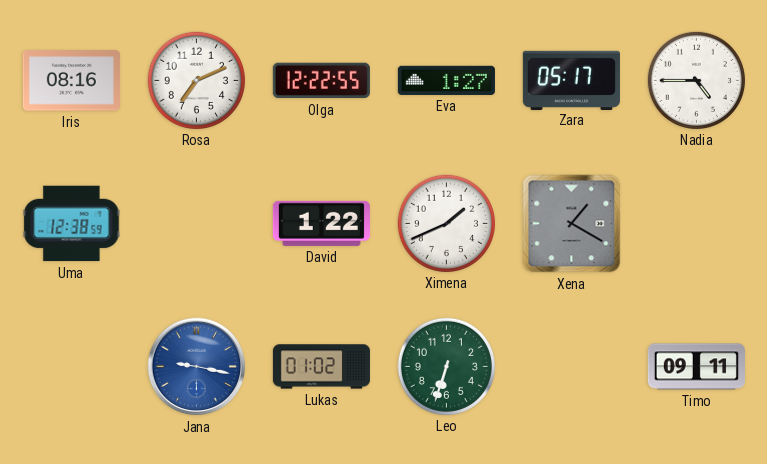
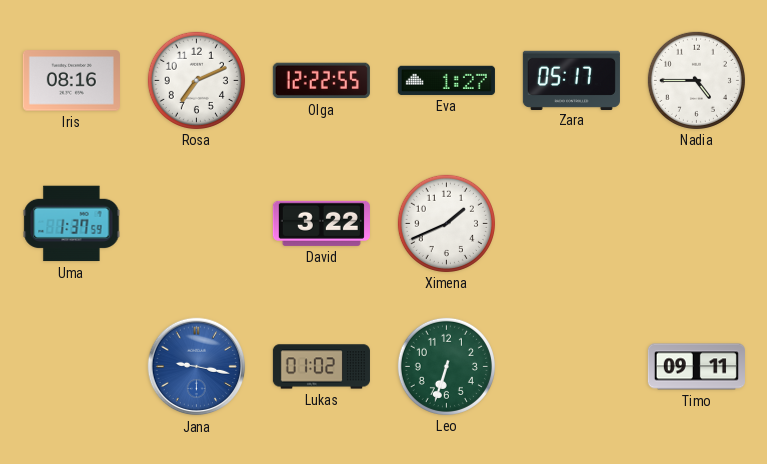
Uma: 12:38 -> 1:37
David: 1:22 -> 3:22
Xena: 1:20 -> none
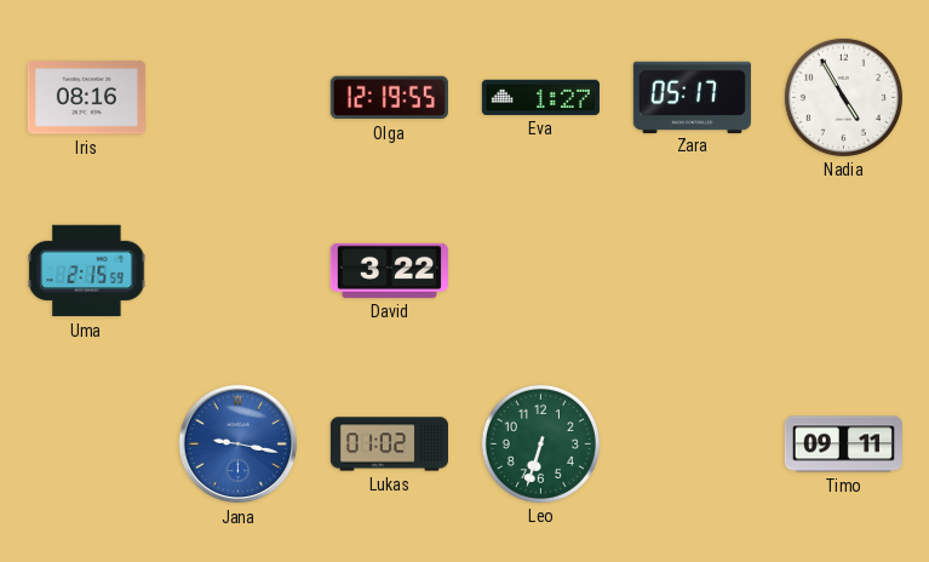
Rosa: 7:11 -> none
Olga: 12:22 -> 12:19
Nadia: 4:45 -> 4:55
Uma: 1:37 -> 2:15
Ximena: 1:41 -> none
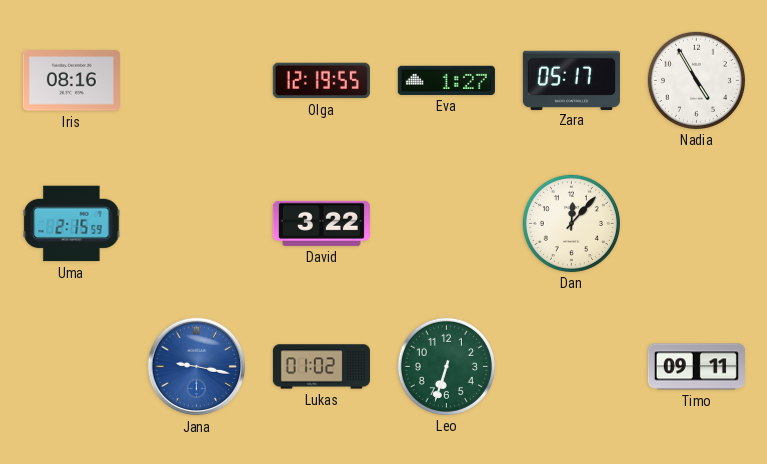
Dan: none -> 12:07
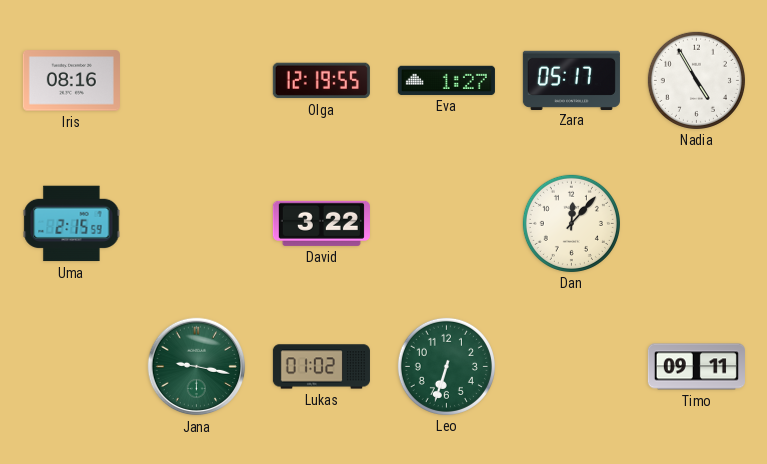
Jana dial: blue -> green
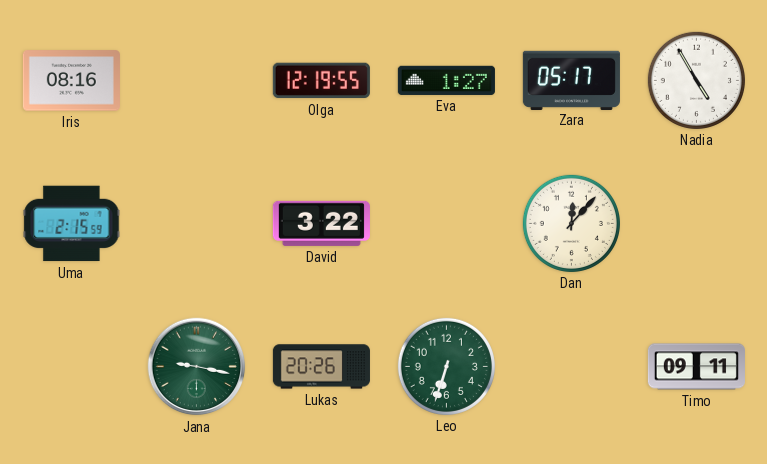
Lukas: 01:02 -> 20:26
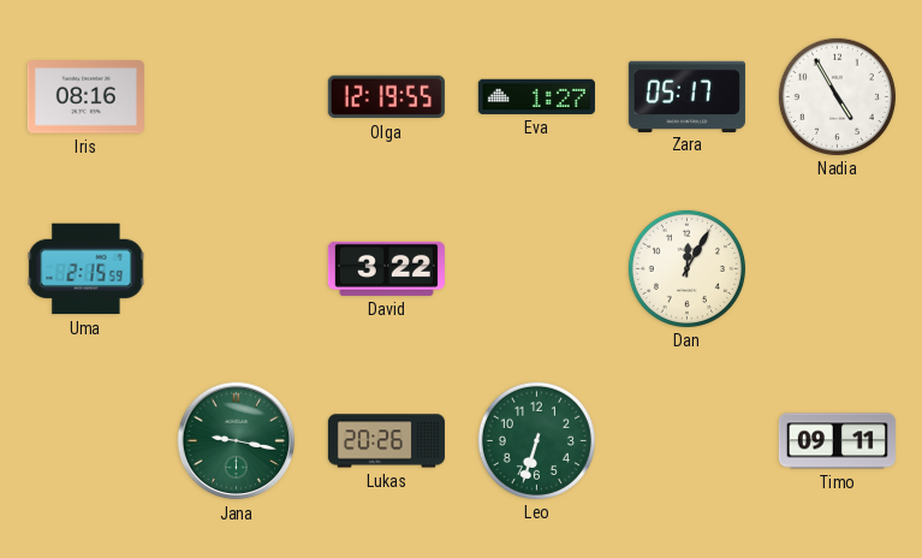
Dan: 12:07 -> 12:05
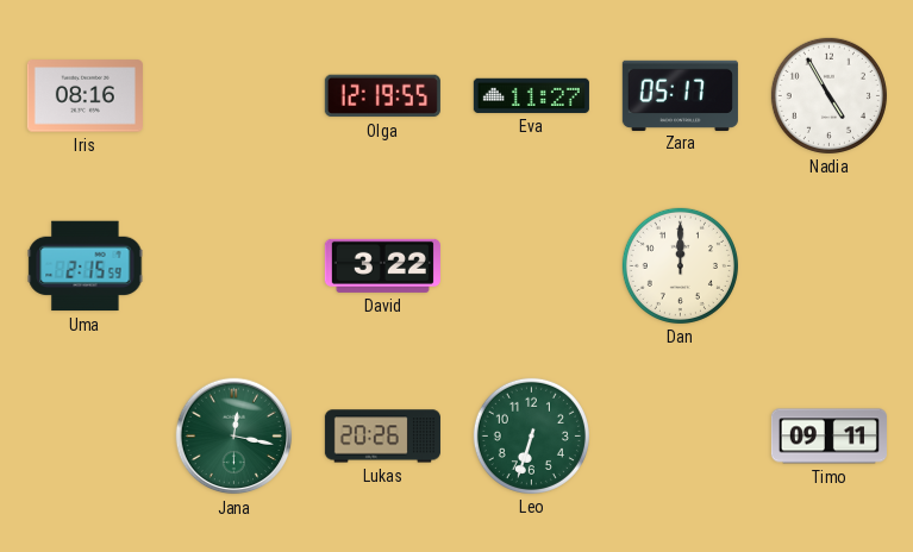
Eva: 1:27 -> 11:27
Dan: 12:05 -> 12:00
Jana: 9:17 -> 12:17
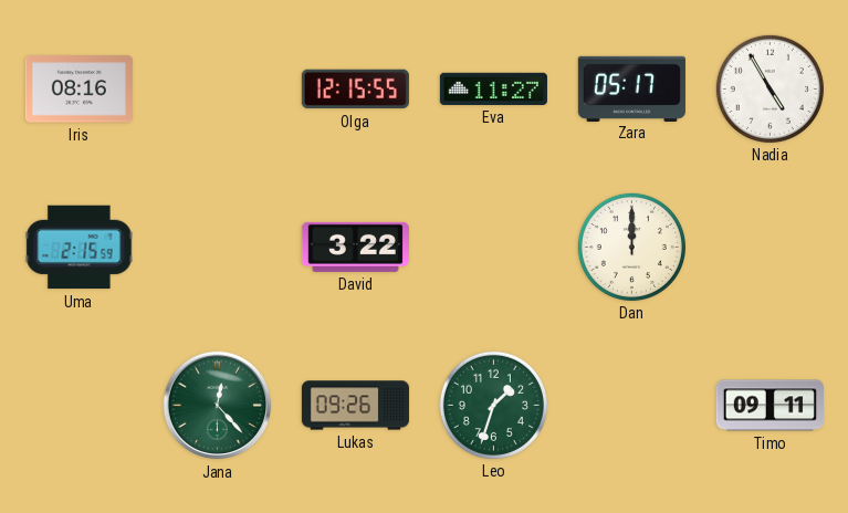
Olga: 12:19 -> 12:15
Jana: 12:17 -> 12:23
Lukas: 20:26 -> 09:26
Leo: 6:33 -> 1:33
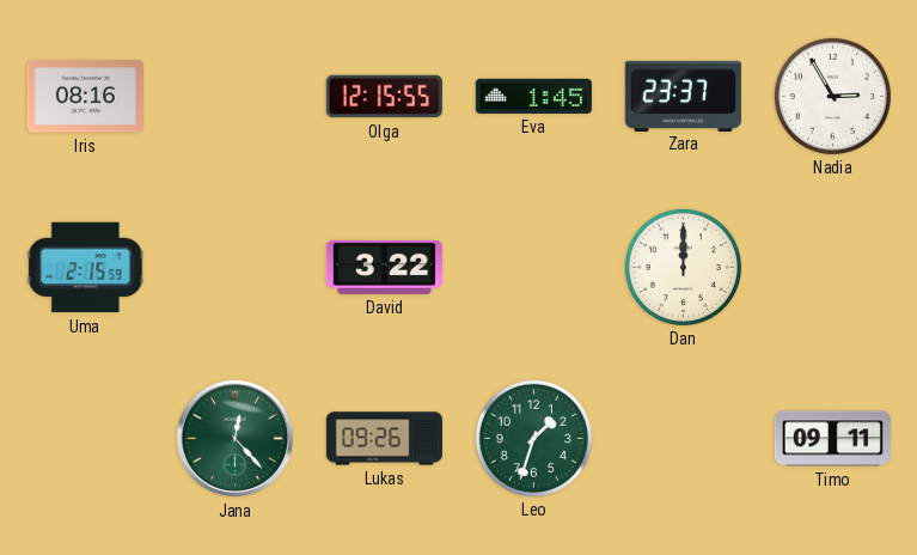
Eva: 11:27 -> 1:45
Zara: 05:17 -> 23:37
Nadia: 4:55 -> 2:55
